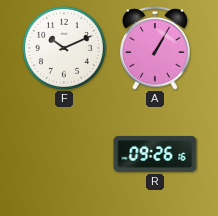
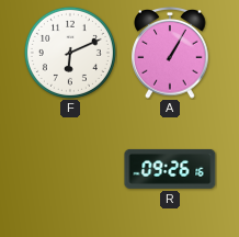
F: 10:11 -> 6:11
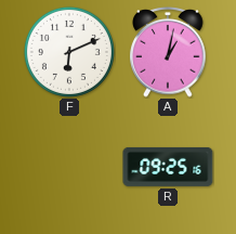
A: 1:05 -> 1:02
R: 09:26 -> 09:25
